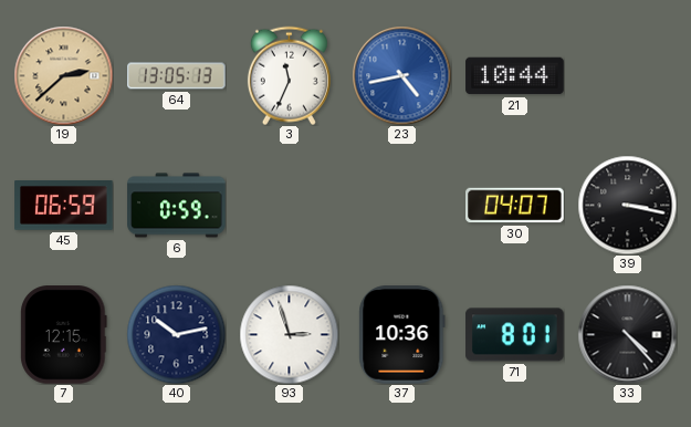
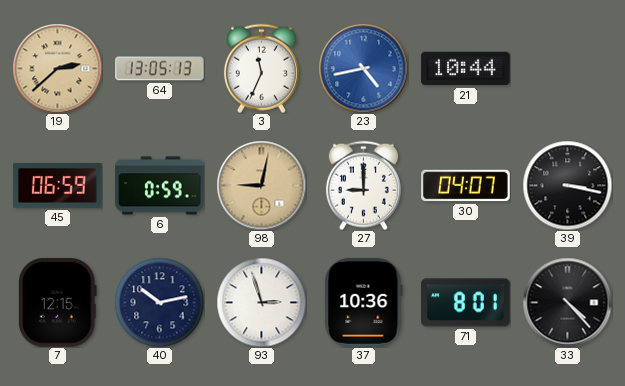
98: none -> 9:02
27: none -> 9:00
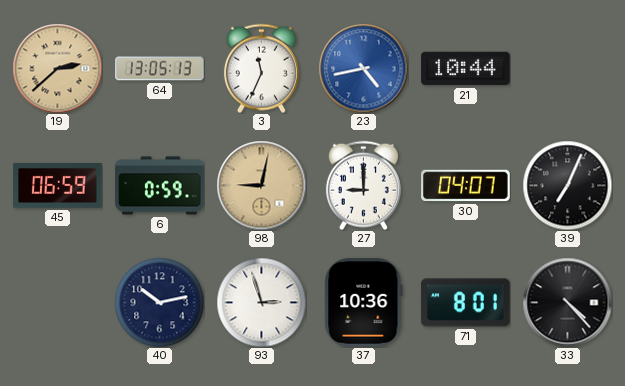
39: 3:17 -> 7:04
7: 12:15 -> none
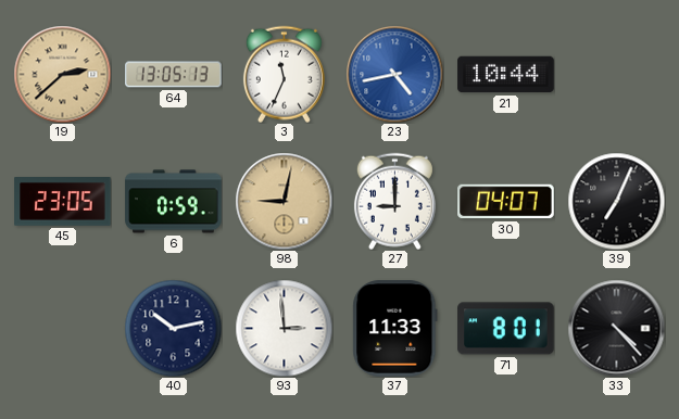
45: 06:59 -> 23:05
93: 2:57 -> 2:59
37: 10:36 -> 11:33
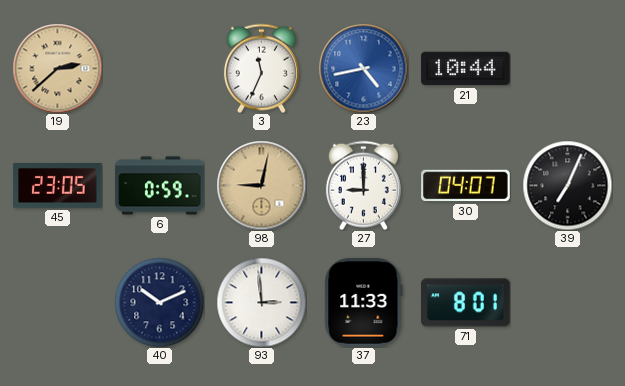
64: 13:05 -> none
40: 10:13 -> 10:11
33: 4:23 -> none
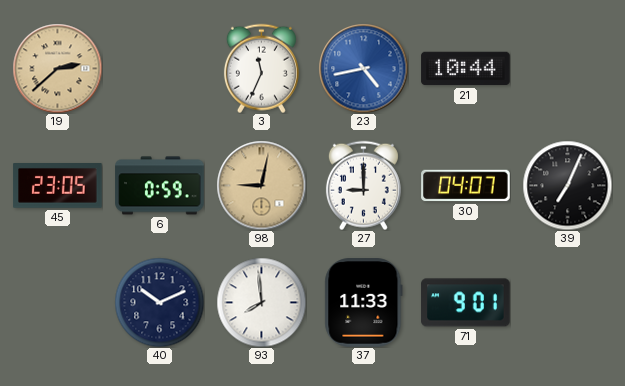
93: 2:59 -> 7:59
71: 8:01 -> 9:01
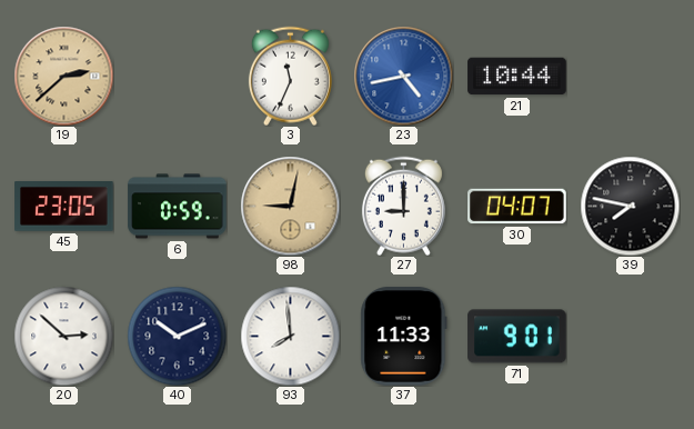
39: 7:04 -> 7:47
20: none -> 2:52
